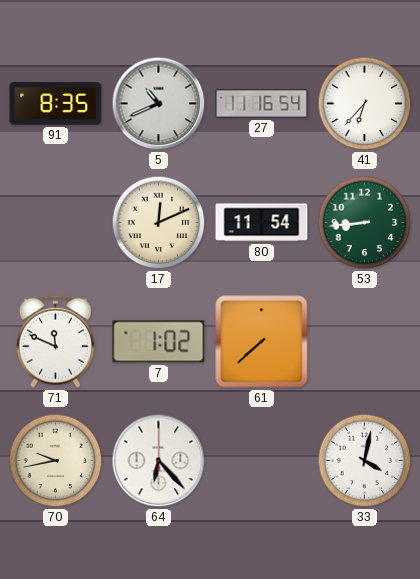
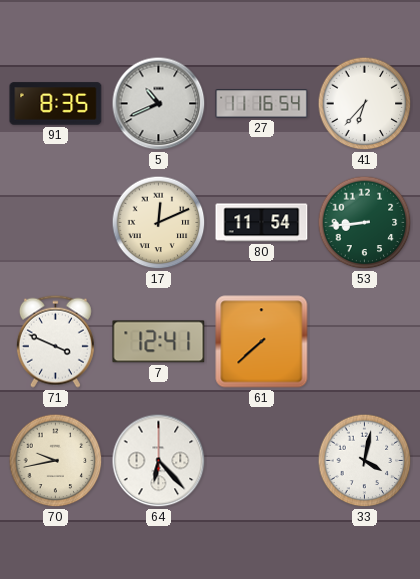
71: 11:49 -> 3:49
7: 1:02 -> 12:41
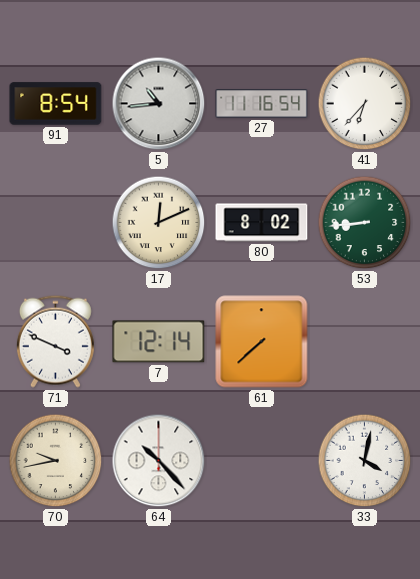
91: 8:35 -> 8:54
5: 10:41 -> 10:44
80: 11:54 -> 8:02
7: 12:41 -> 12:14
64: 6:23 -> 10:23
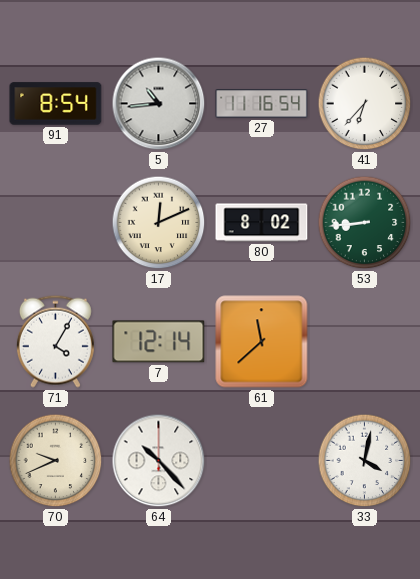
71: 3:49 -> 4:05
61: 7:38 -> 11:38
70: 9:43 -> 9:41
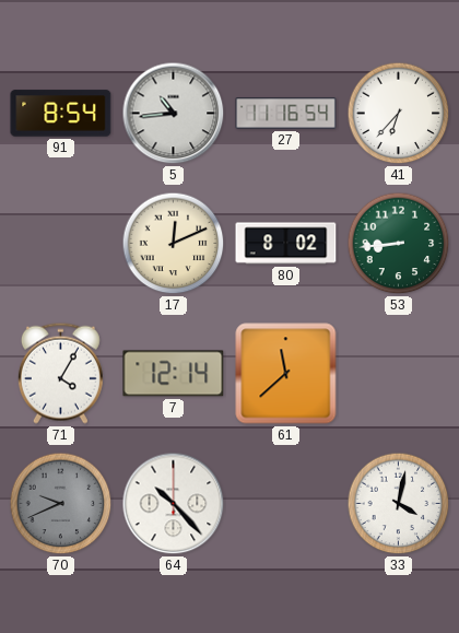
70 dial: cream -> grey
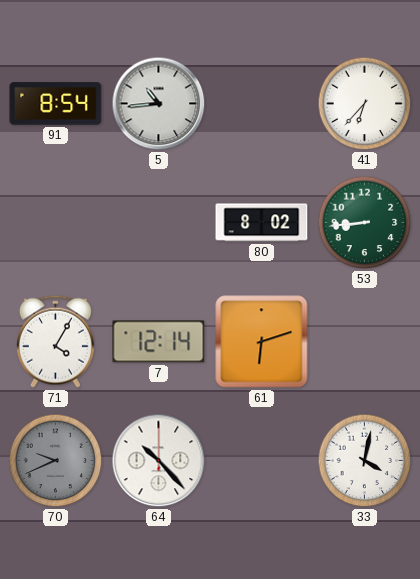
27: 11:16 -> none
17: 12:11 -> none
61: 11:38 -> 6:12
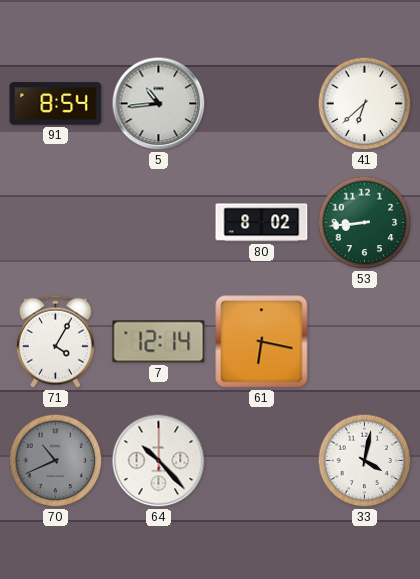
41: 6:37 -> 6:38
61: 6:12 -> 6:17
70: 9:41 -> 10:41
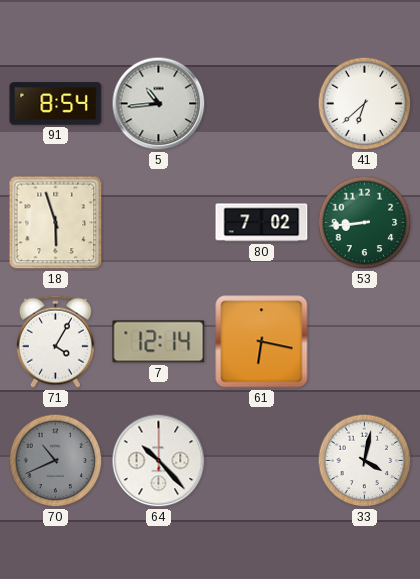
18: none -> 5:57
80: 8:02 -> 7:02
